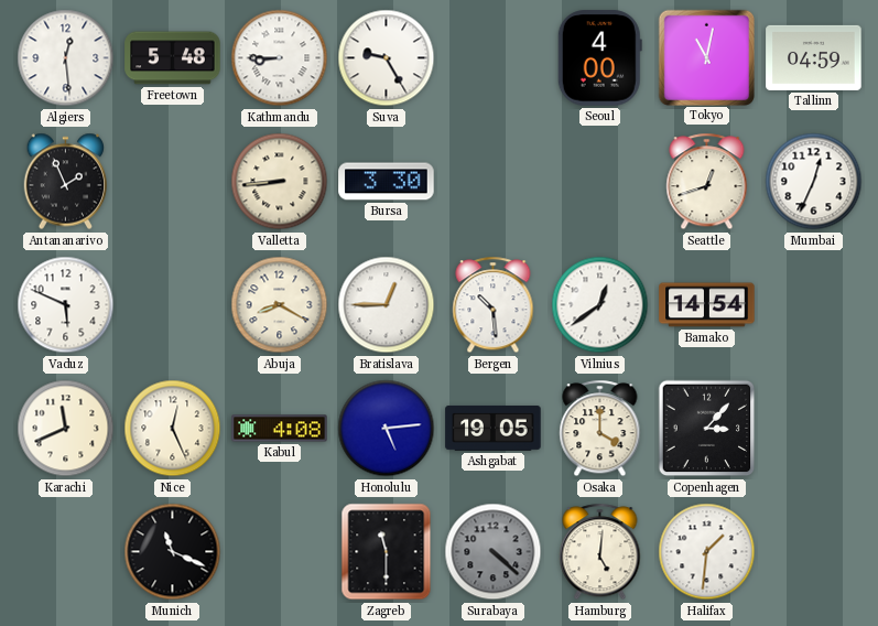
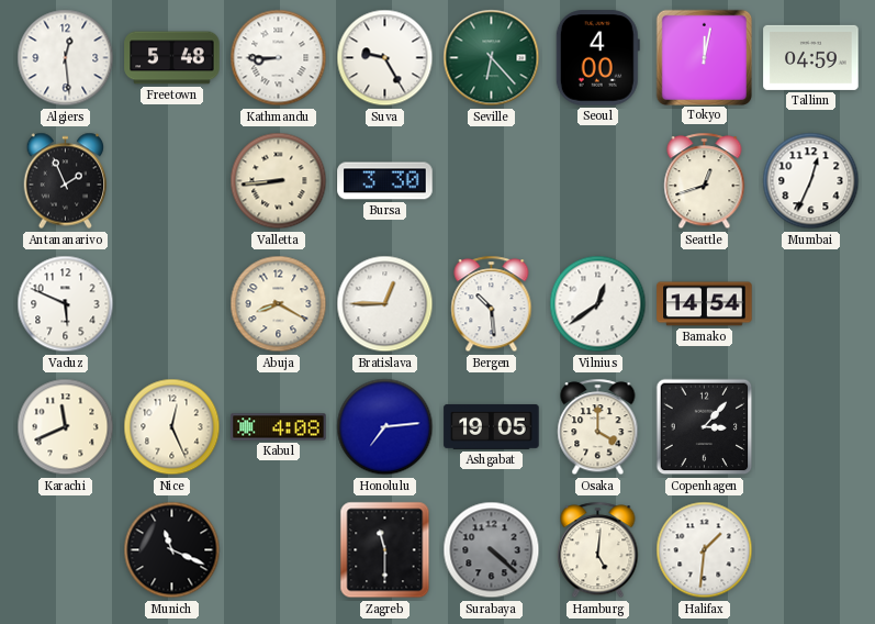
Seville: none -> 6:23
Tokyo: 11:02 -> 12:02
Honolulu: 5:14 -> 7:14
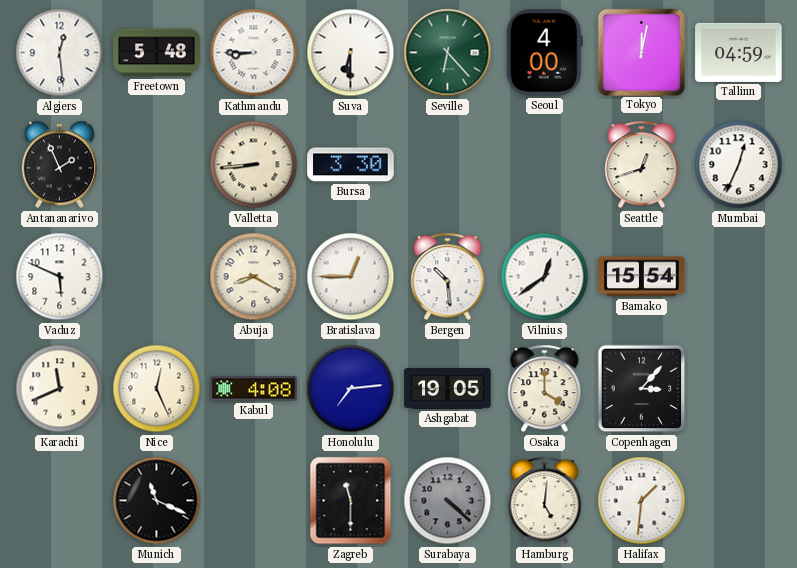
Suva: 9:25 -> 6:30
Bamako: 14:54 -> 15:54
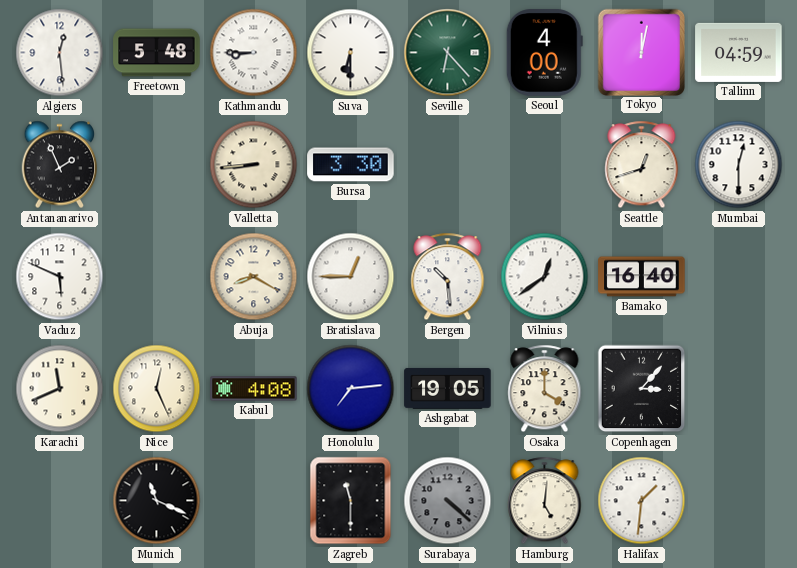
Mumbai: 12:34 -> 12:30
Bamako: 15:54 -> 16:40
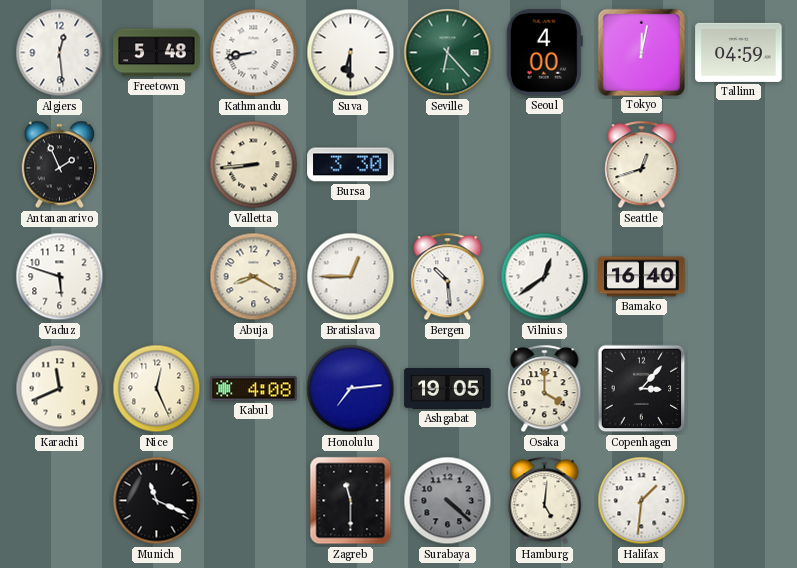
Kathmandu: 8:45 -> 8:43
Mumbai: 12:30 -> none
Vaduz: 5:49 -> 5:48
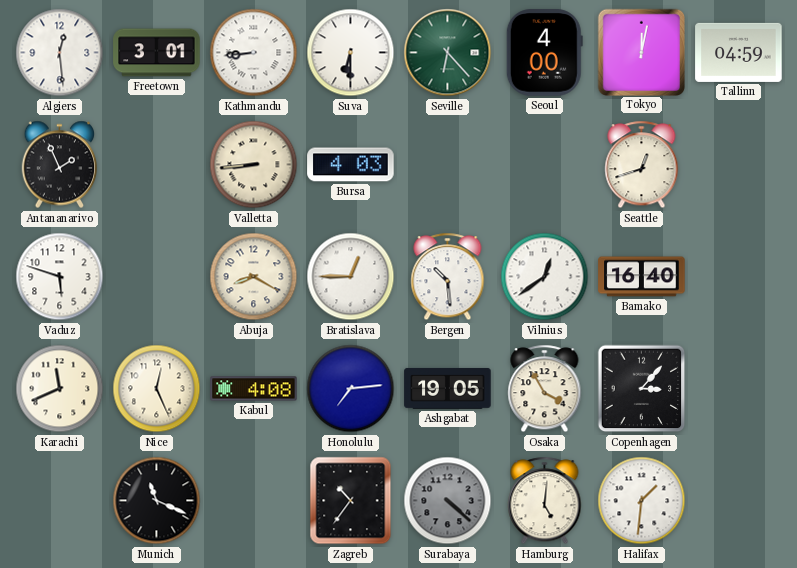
Freetown: 5:48 -> 3:01
Kathmandu: 8:43 -> 8:44
Bursa: 3:30 -> 4:03
Osaka: 4:00 -> 3:55
Zagreb: 11:30 -> 10:36
